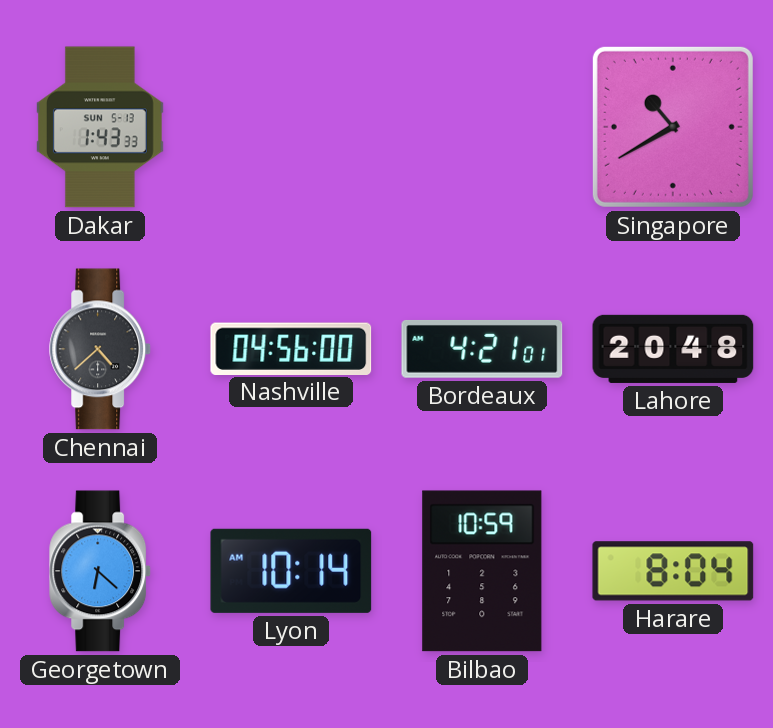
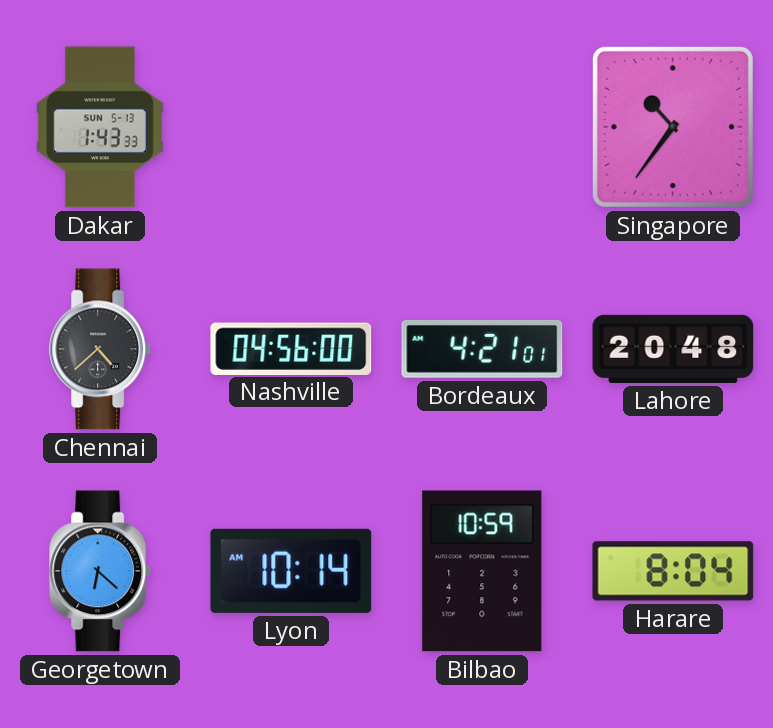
Singapore: 10:40 -> 10:36
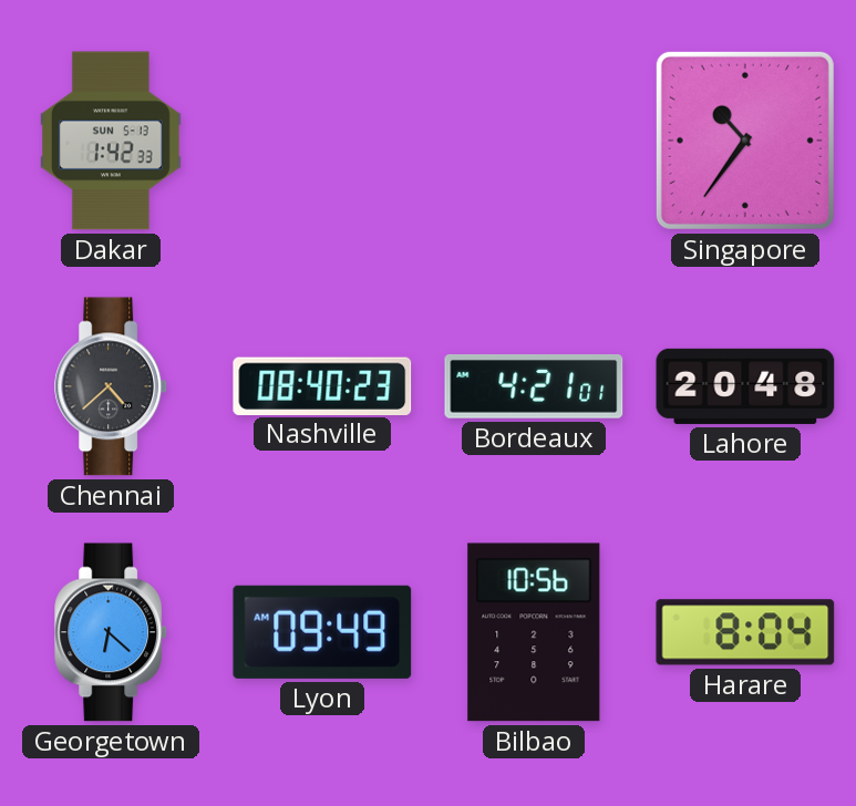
Dakar: 1:43 -> 1:42
Nashville: 04:56 -> 08:40
Lyon: 10:14 -> 09:49
Bilbao: 10:59 -> 10:56
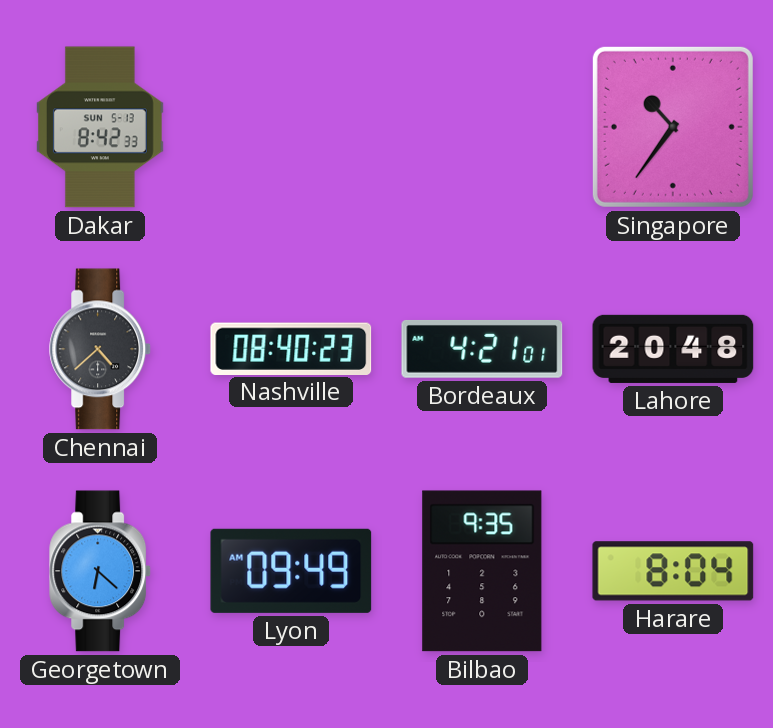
Dakar: 1:42 -> 8:42
Bilbao: 10:56 -> 9:35
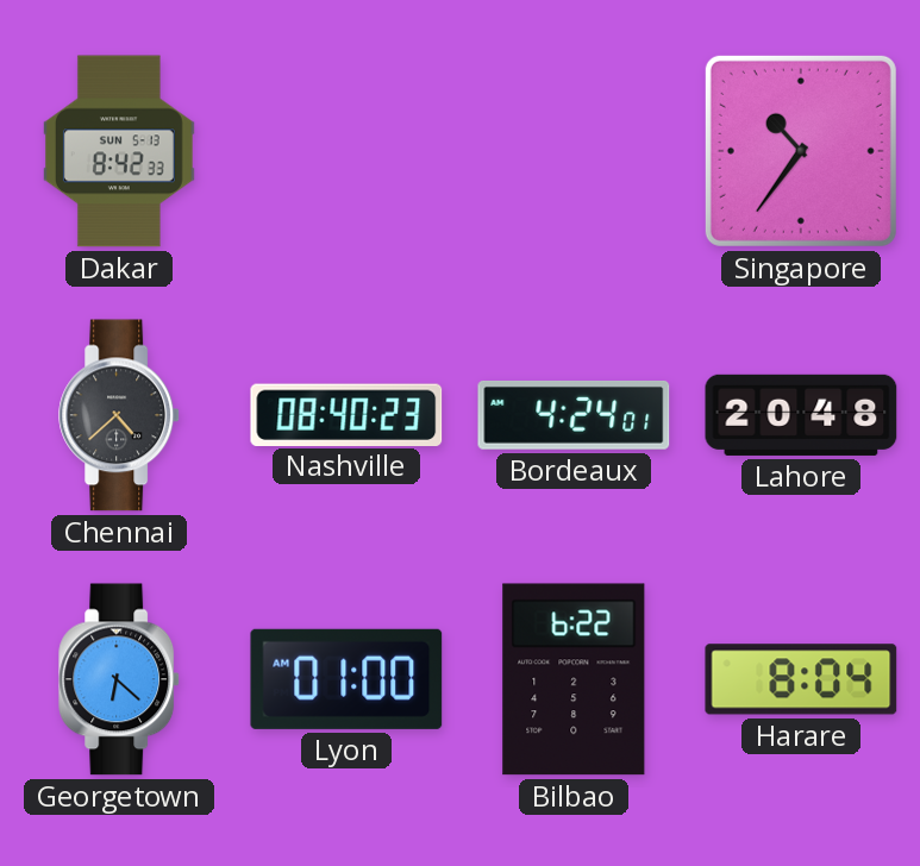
Bordeaux: 4:21 -> 4:24
Lyon: 09:49 -> 01:00
Bilbao: 9:35 -> 6:22
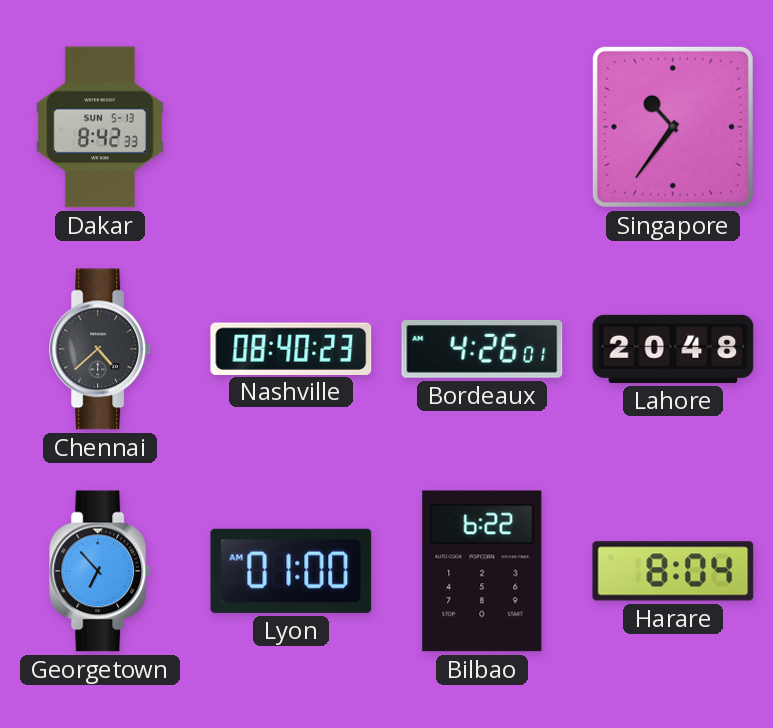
Bordeaux: 4:24 -> 4:26
Georgetown: 6:22 -> 6:53
